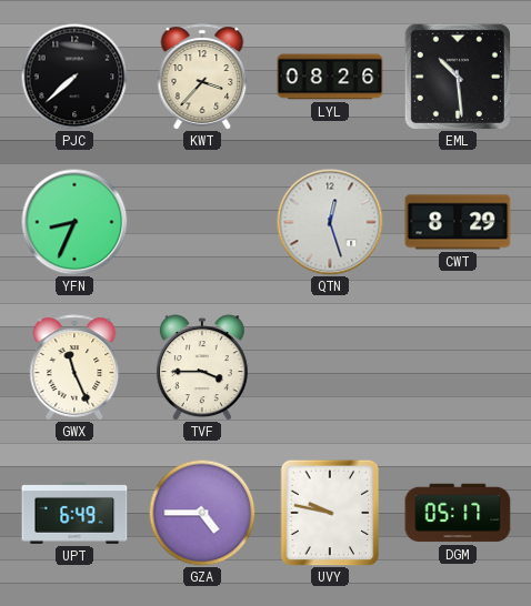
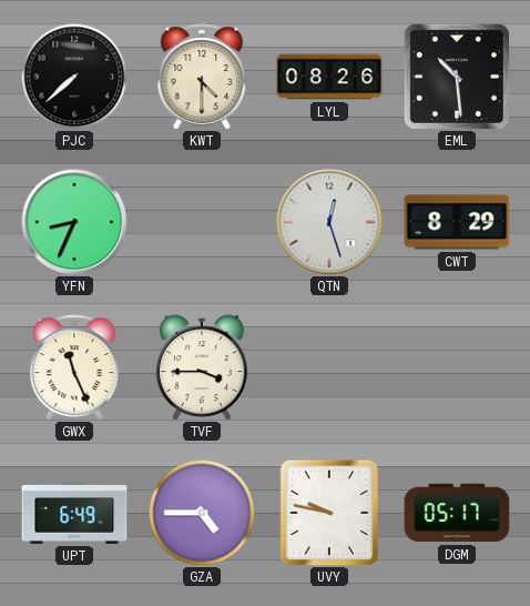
KWT: 3:37 -> 4:30
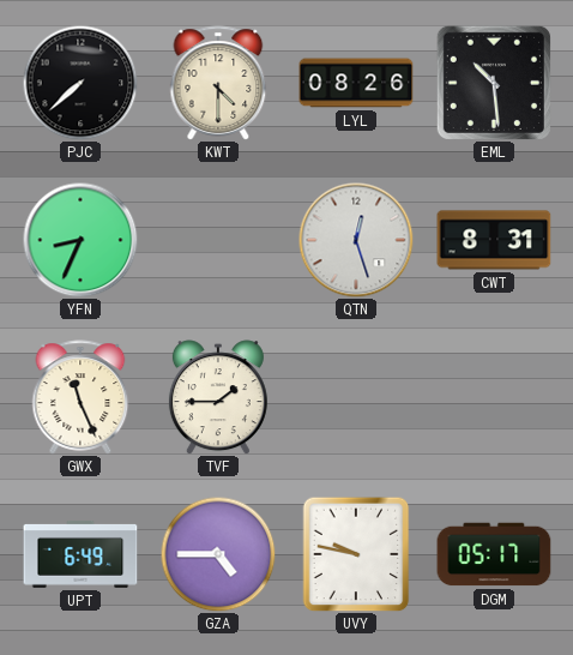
CWT: 8:29 -> 8:31
TVF: 3:45 -> 1:45
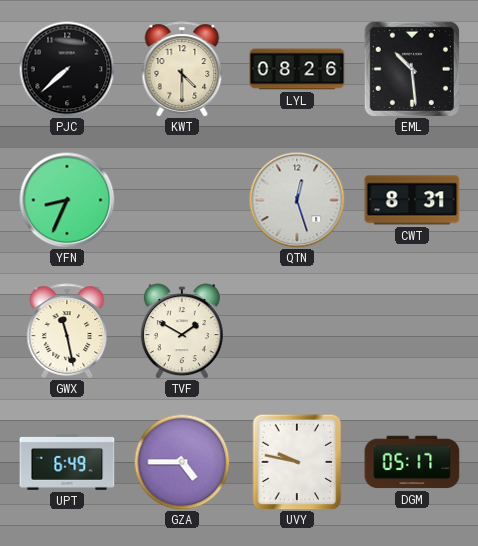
GWX: 11:26 -> 11:28
TVF: 1:45 -> 1:50
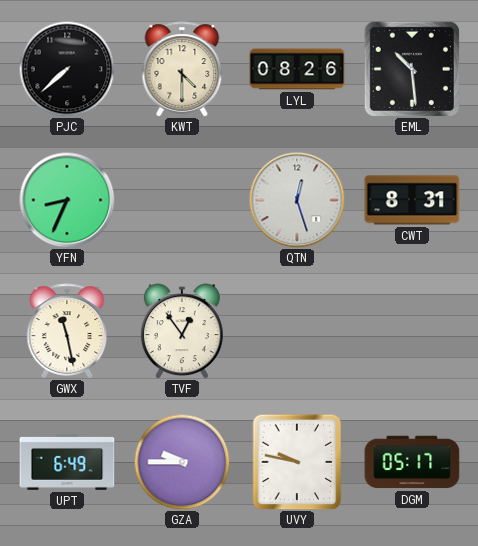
TVF: 1:50 -> 12:54
GZA: 4:45 -> 9:45
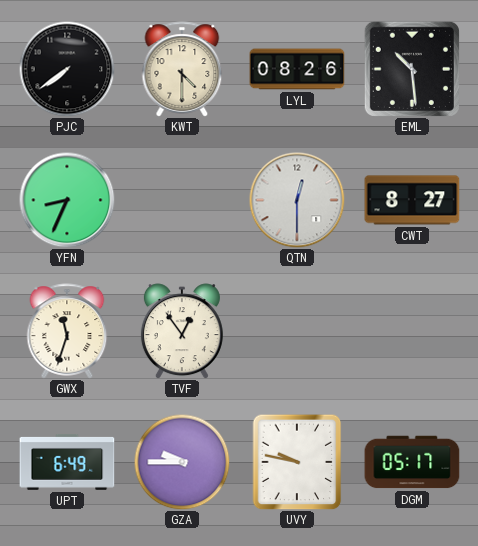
PJC: 7:38 -> 7:39
QTN: 12:27 -> 12:30
CWT: 8:31 -> 8:27
GWX: 11:28 -> 11:33
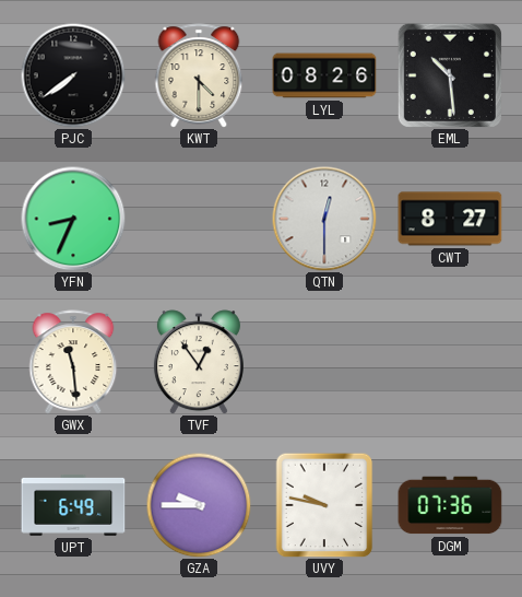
GWX: 11:33 -> 11:29
DGM: 05:17 -> 07:36
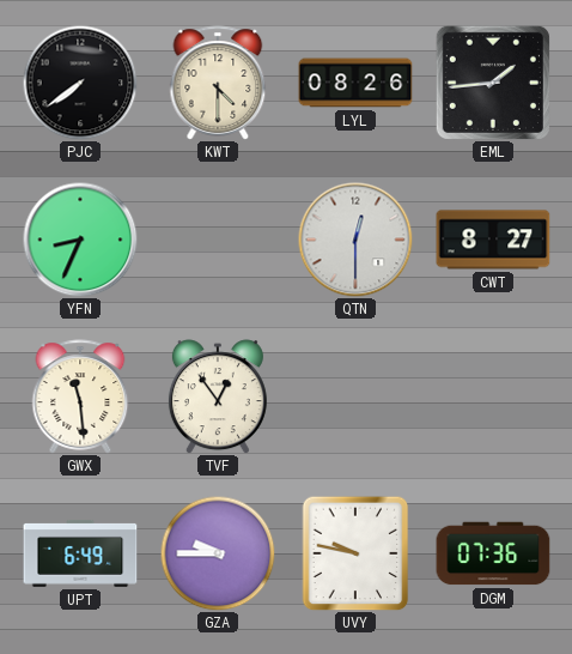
EML: 10:29 -> 1:44
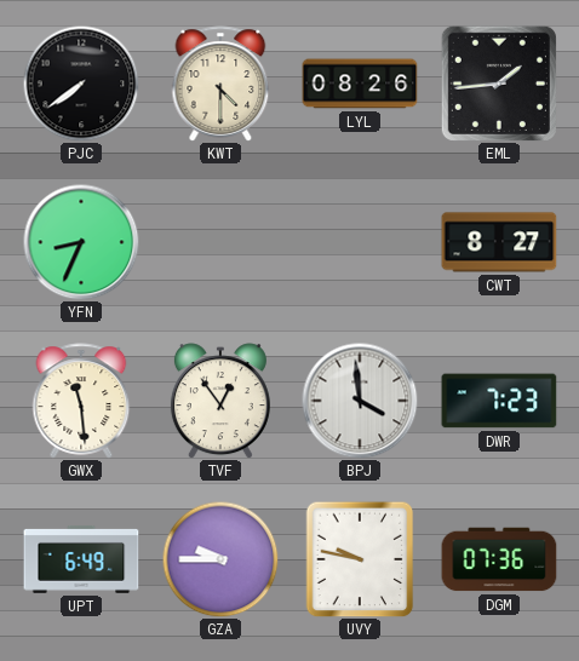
QTN: 12:30 -> none
BPJ: none -> 3:59
DWR: none -> 7:23
